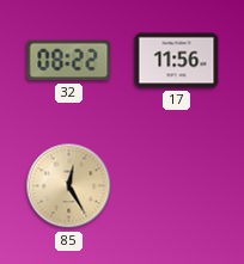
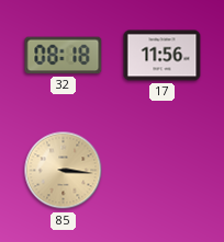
32: 08:22 -> 08:18
85: 12:25 -> 3:16
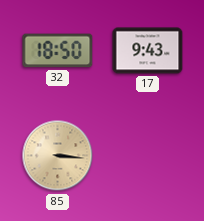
32: 08:18 -> 18:50
17: 11:56 -> 9:43
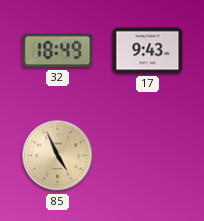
32: 18:50 -> 18:49
85: 3:16 -> 4:56
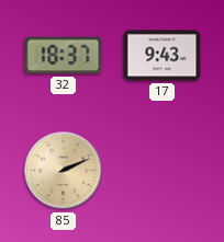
32: 18:49 -> 18:37
85: 4:56 -> 2:11
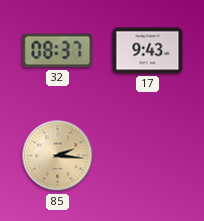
32: 18:37 -> 08:37
85: 2:11 -> 2:16
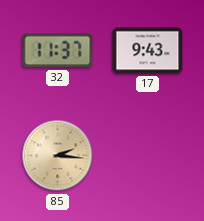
32: 08:37 -> 11:37
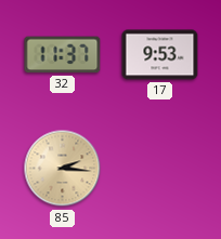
17: 9:43 -> 9:53
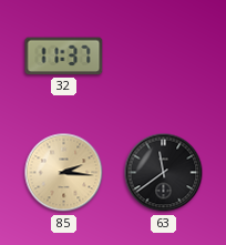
17: 9:53 -> none
63: none -> 11:39
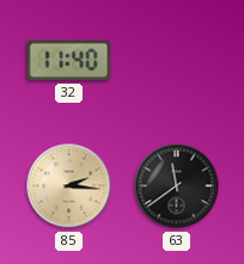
32: 11:37 -> 11:40
